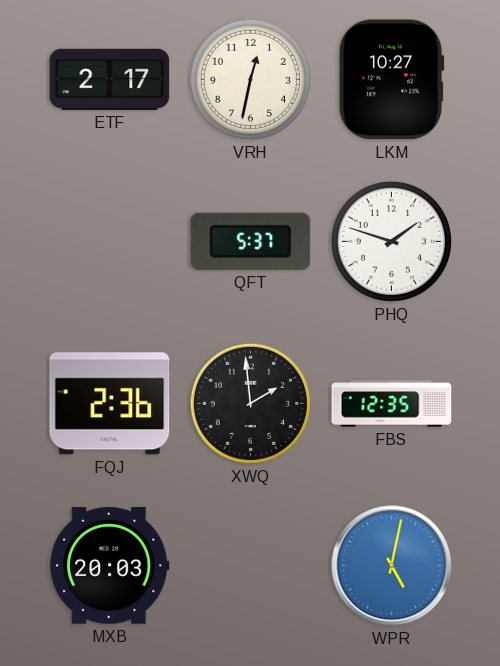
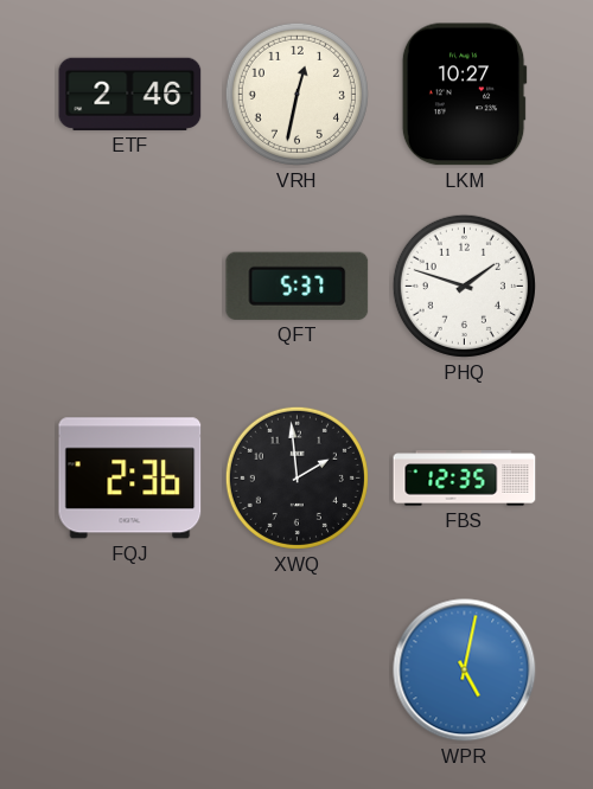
ETF: 2:17 -> 2:46
MXB: 20:03 -> none
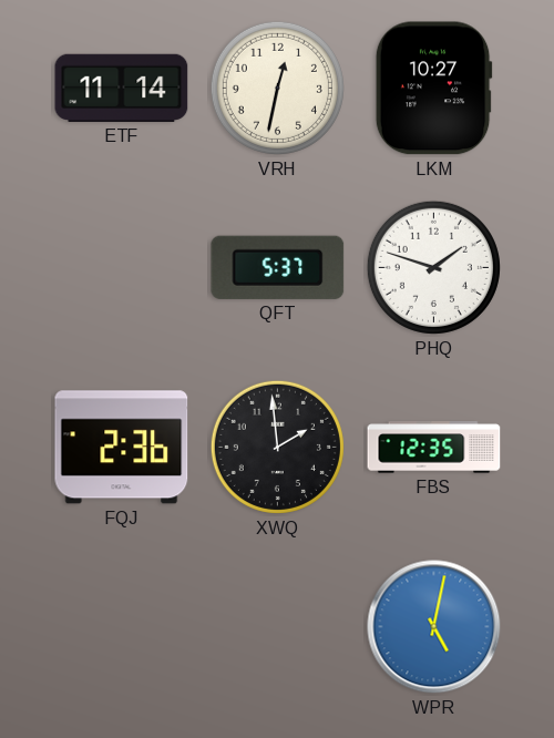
ETF: 2:46 -> 11:14
